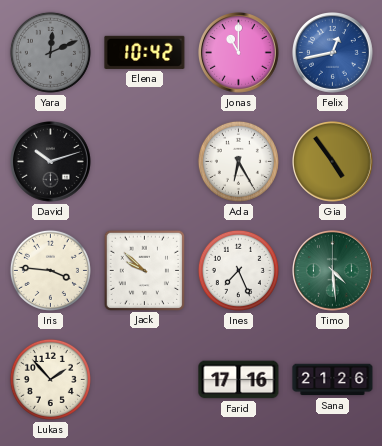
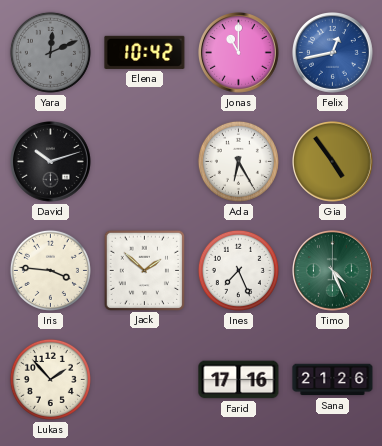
Jack: 9:52 -> 1:52
Timo: 4:29 -> 4:26
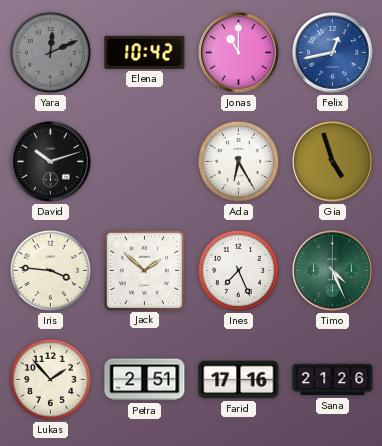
Gia: 4:54 -> 4:57
Petra: none -> 2:51
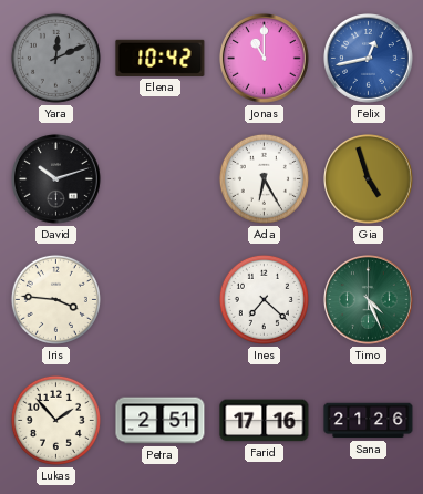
Jack: 1:52 -> none
Ines: 7:26 -> 7:22
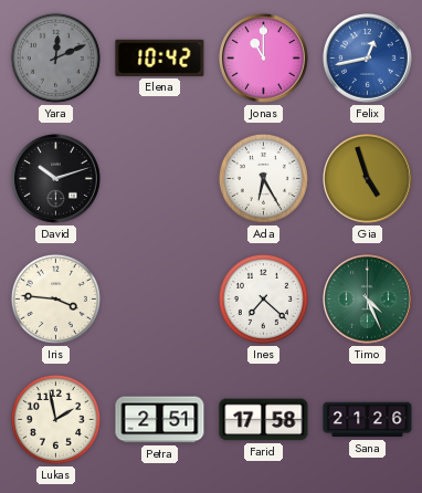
Lukas: 1:53 -> 1:58
Farid: 17:16 -> 17:58
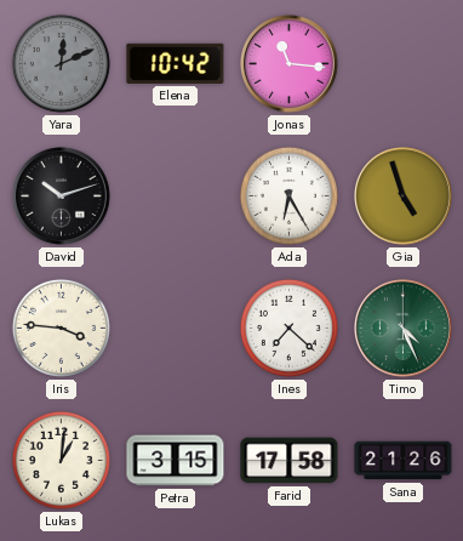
Jonas: 11:00 -> 11:16
Felix: 12:43 -> none
Lukas: 1:58 -> 1:01
Petra: 2:51 -> 3:15
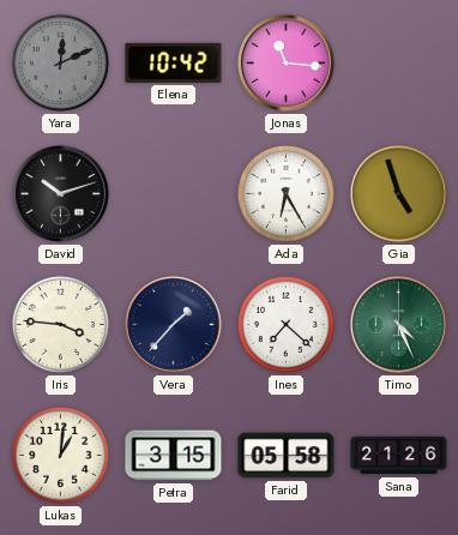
Vera: none -> 1:37
Farid: 17:58 -> 05:58
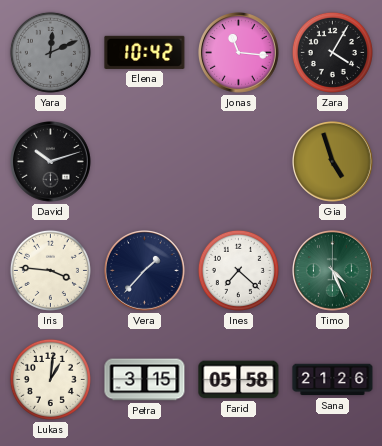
Zara: none -> 4:05
Ada: 6:25 -> none
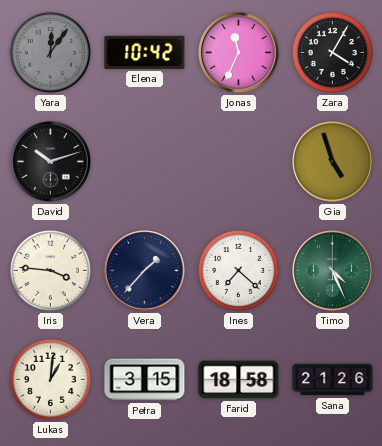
Yara: 12:11 -> 12:06
Jonas: 11:16 -> 11:34
Farid: 05:58 -> 18:58
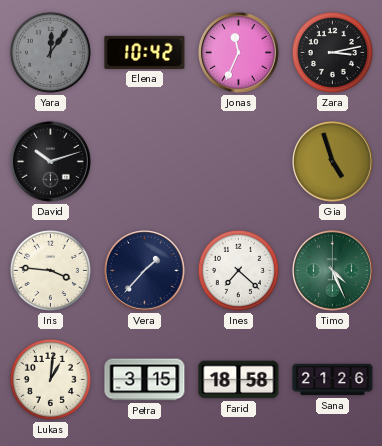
Zara: 4:05 -> 3:13
